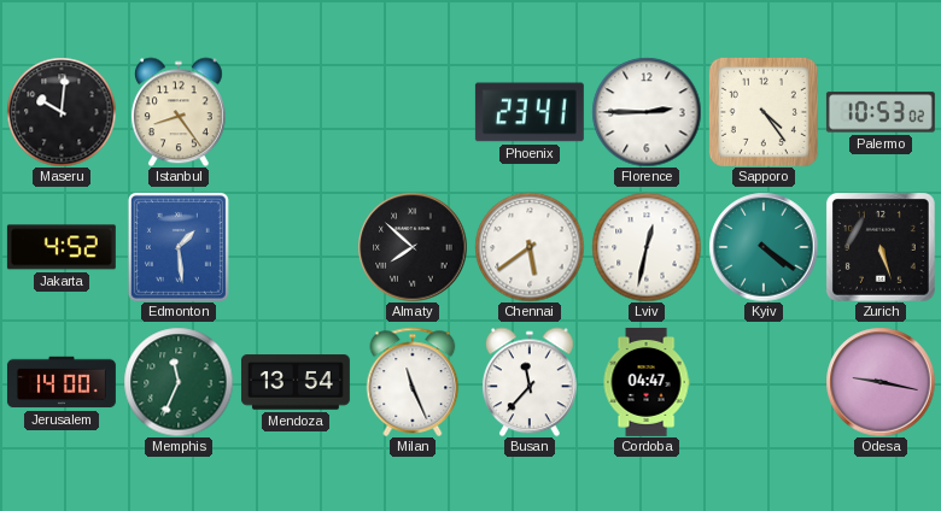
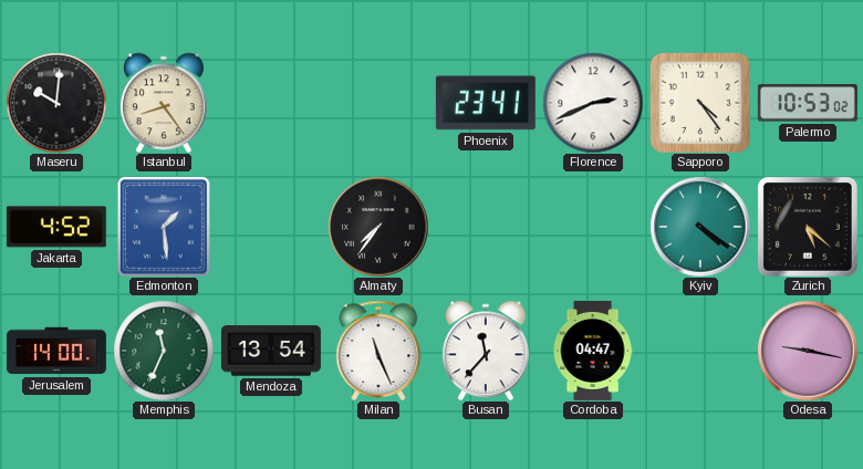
Florence: 2:45 -> 2:41
Almaty: 7:52 -> 7:36
Chennai: 5:39 -> none
Lviv: 12:32 -> none
Zurich: 5:27 -> 5:22
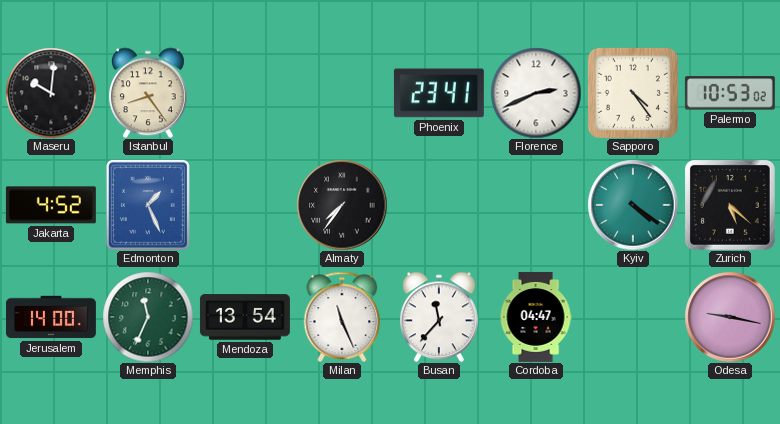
Edmonton: 1:29 -> 1:26
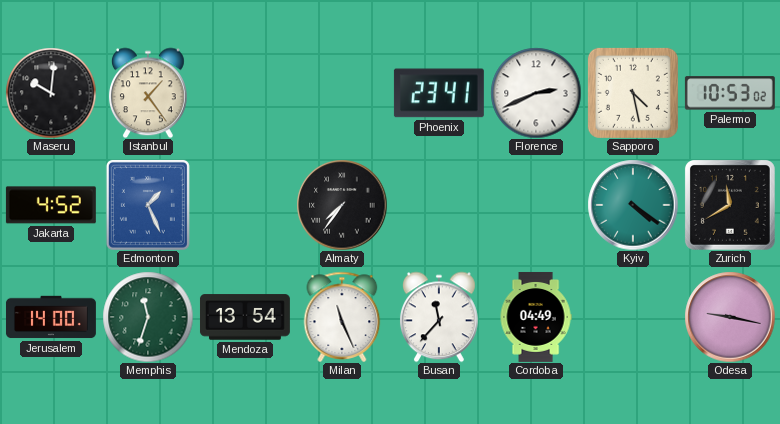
Istanbul: 8:24 -> 1:24
Sapporo: 4:24 -> 4:28
Zurich: 5:22 -> 11:40
Memphis: 11:34 -> 11:33
Cordoba: 04:47 -> 04:49
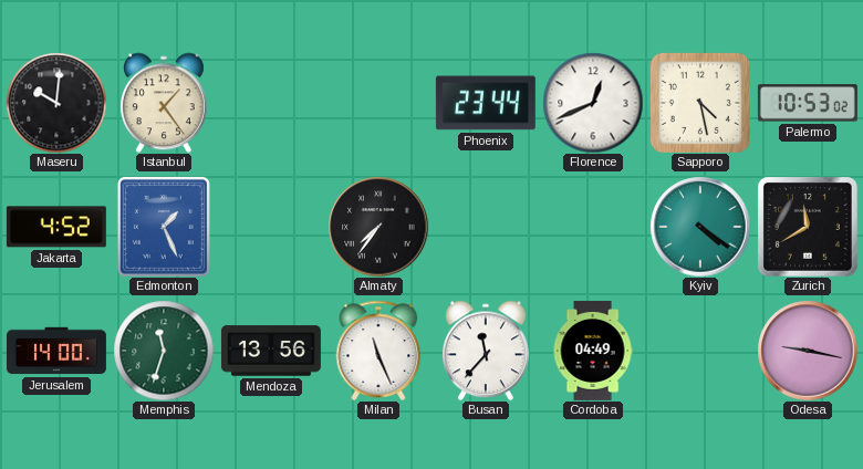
Phoenix: 23:41 -> 23:44
Florence: 2:41 -> 12:41
Mendoza: 13:54 -> 13:56
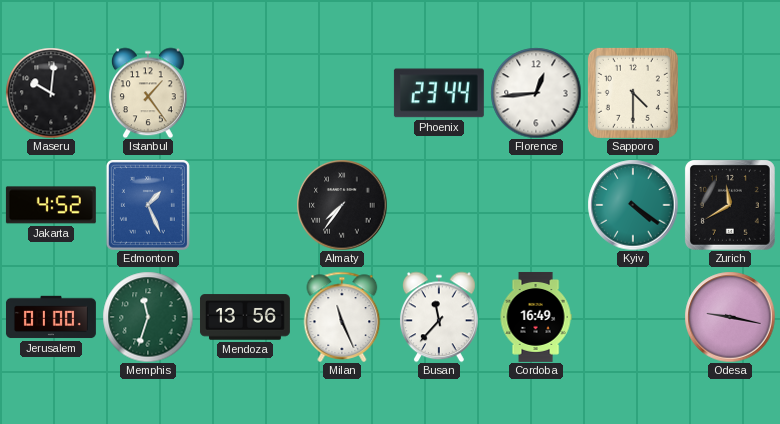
Florence: 12:41 -> 12:44
Sapporo: 4:28 -> 4:30
Palermo: 10:53 -> none
Jerusalem: 14:00 -> 01:00
Cordoba: 04:49 -> 16:49
